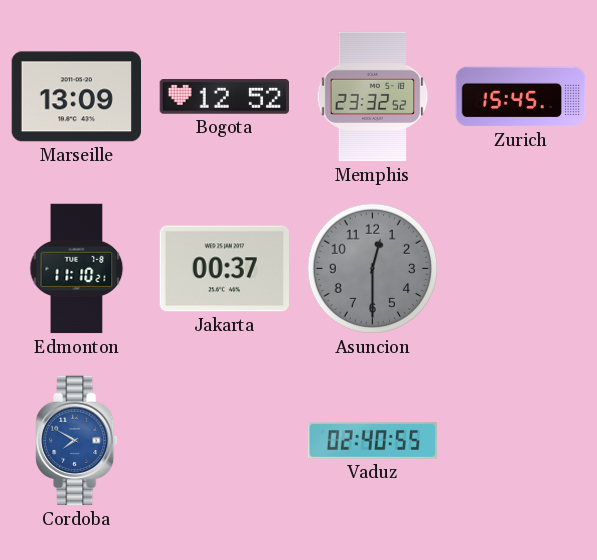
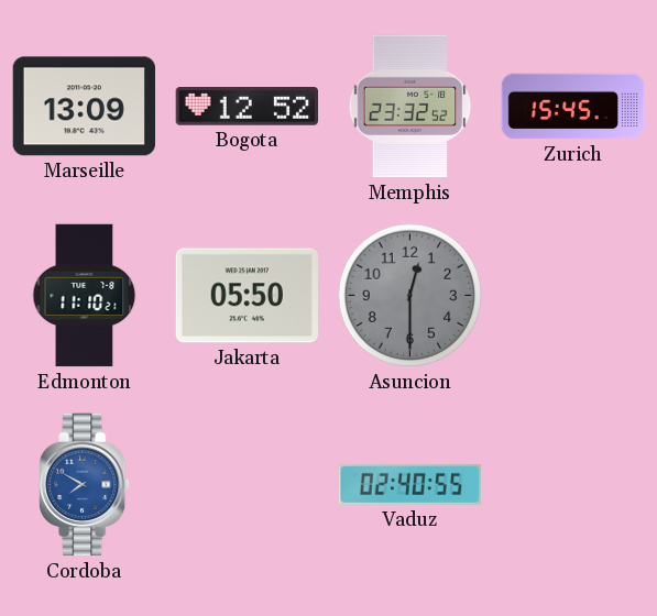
Jakarta: 00:37 -> 05:50
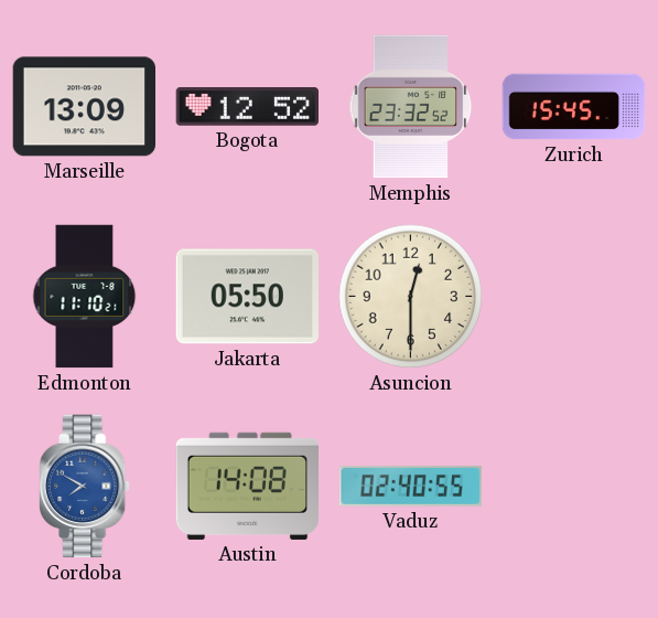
Asuncion dial: grey -> cream
Austin: none -> 14:08
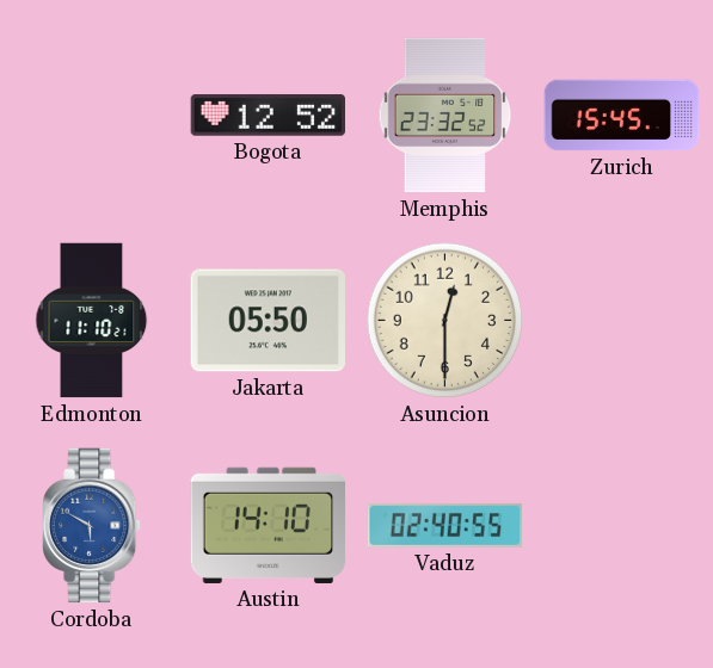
Marseille: 13:09 -> none
Cordoba: 7:50 -> 5:50
Austin: 14:08 -> 14:10
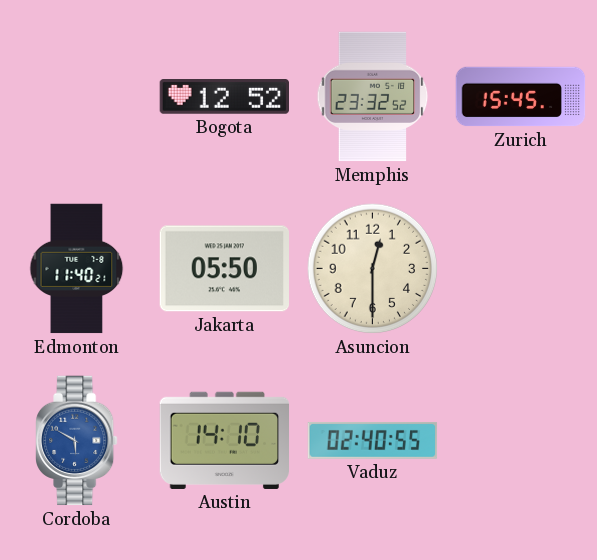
Edmonton: 11:10 -> 11:40
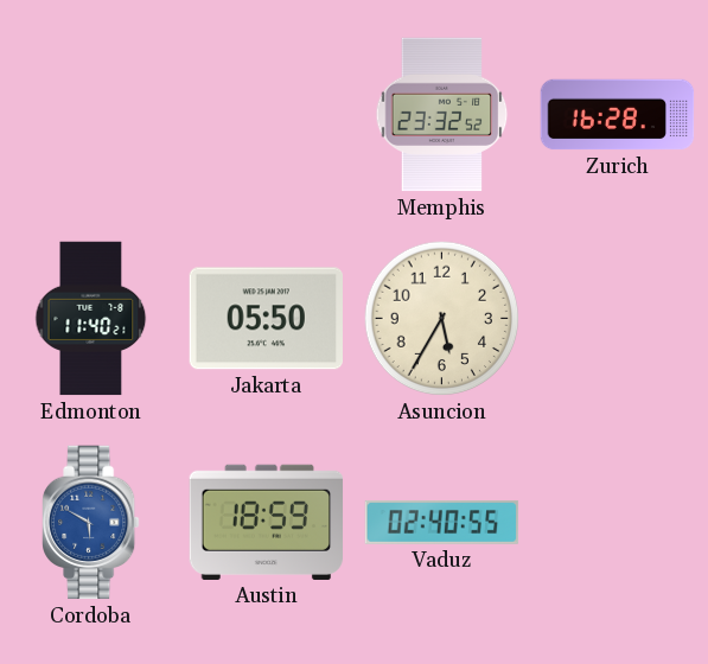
Bogota: 12:52 -> none
Zurich: 15:45 -> 16:28
Asuncion: 12:30 -> 5:35
Austin: 14:10 -> 18:59
